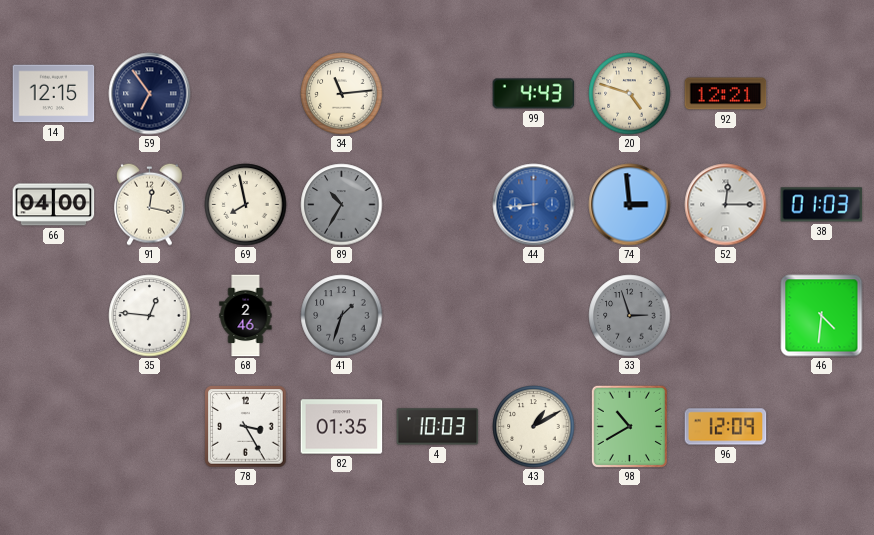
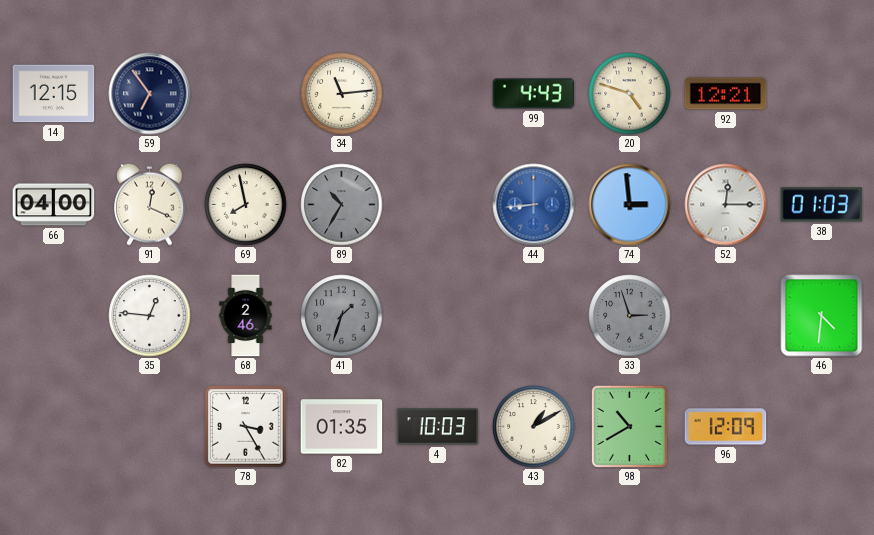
91: 12:17 -> 12:19
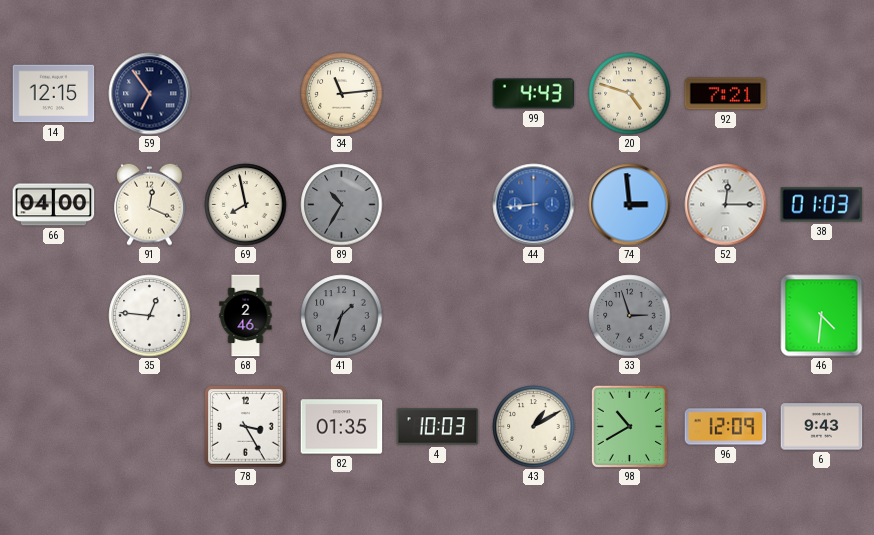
92: 12:21 -> 7:21
6: none -> 9:43
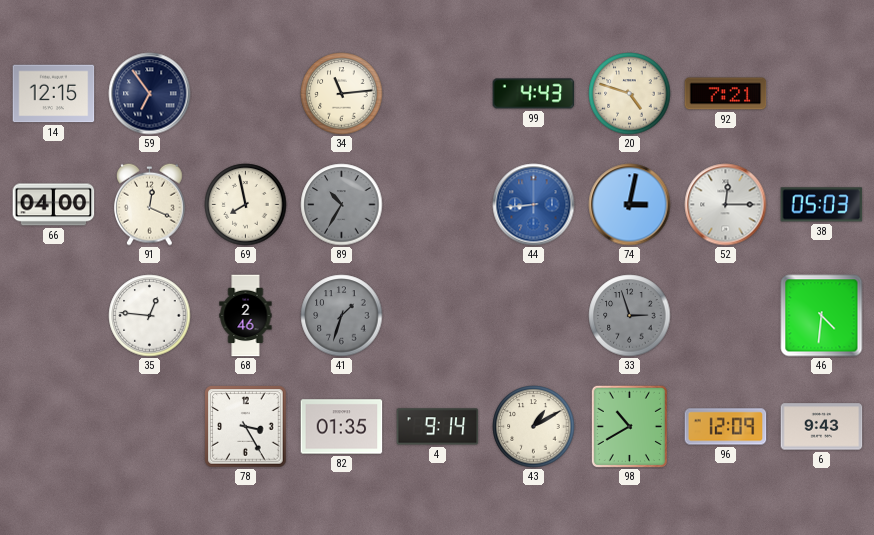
74: 2:59 -> 3:02
38: 01:03 -> 05:03
4: 10:03 -> 9:14
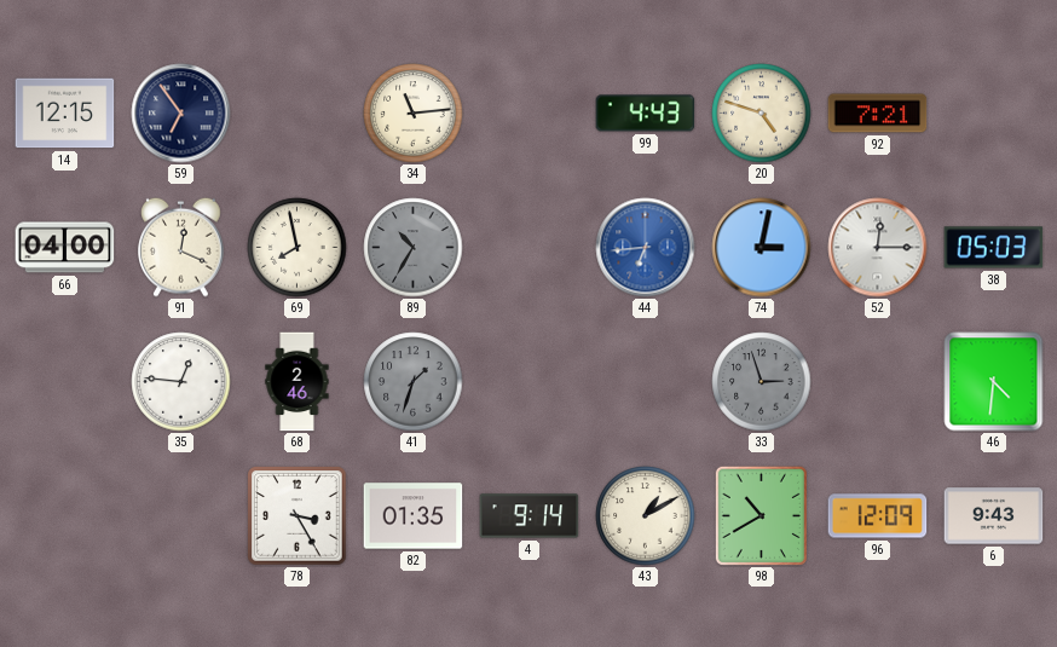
44: 8:44 -> 6:44
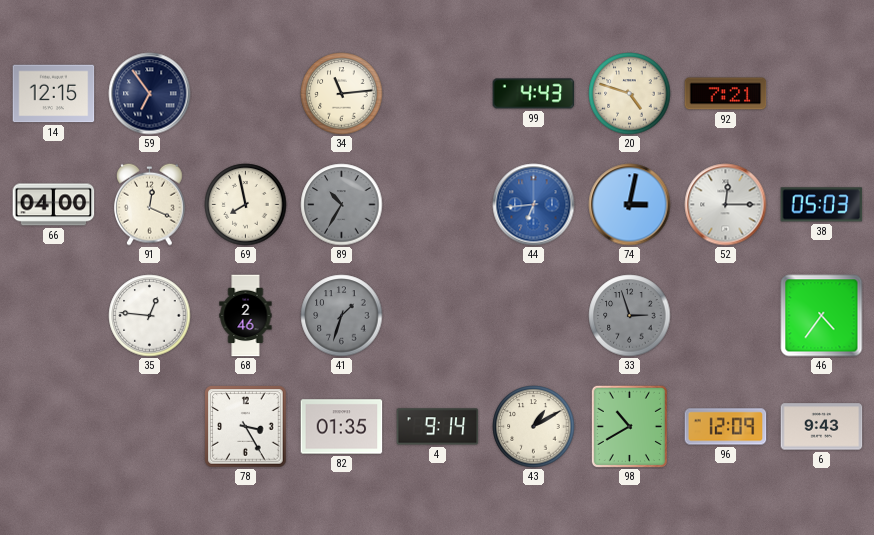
46: 4:31 -> 4:36
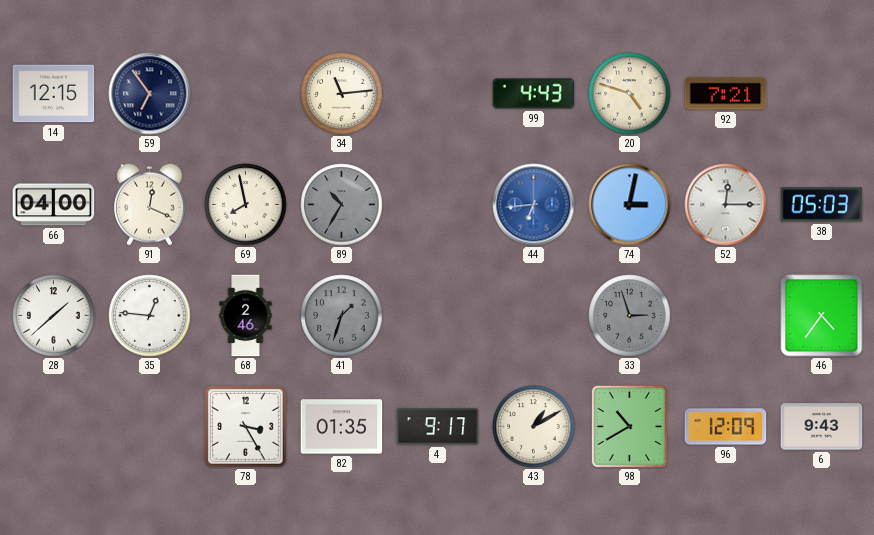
28: none -> 1:38
4: 9:14 -> 9:17
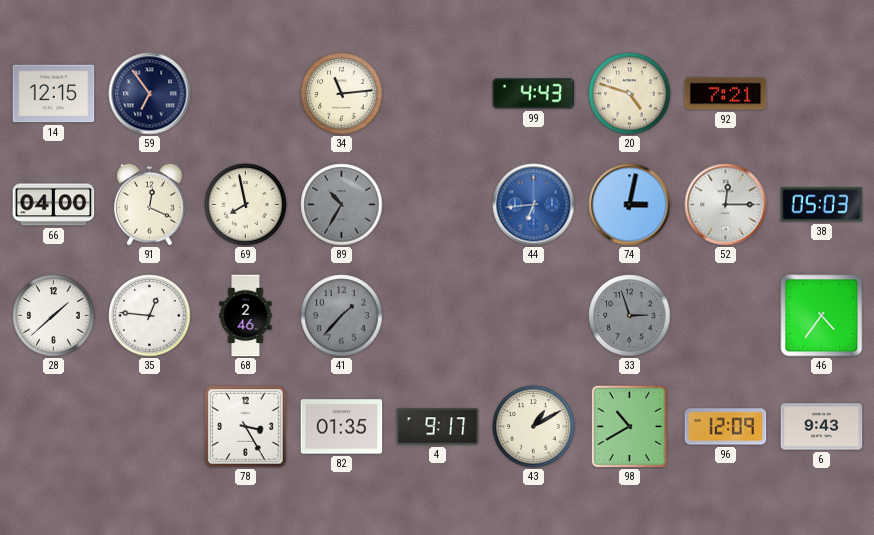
41: 1:33 -> 1:37
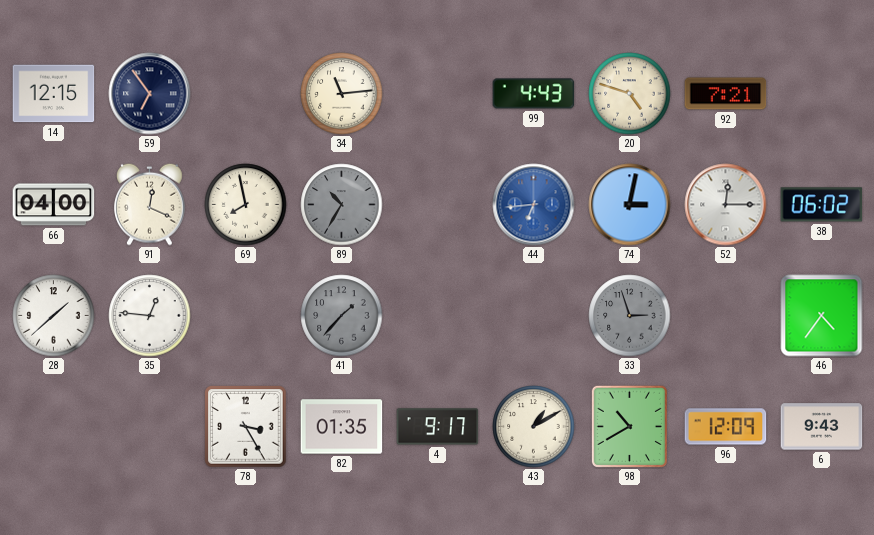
38: 05:03 -> 06:02
68: 2:46 -> none
